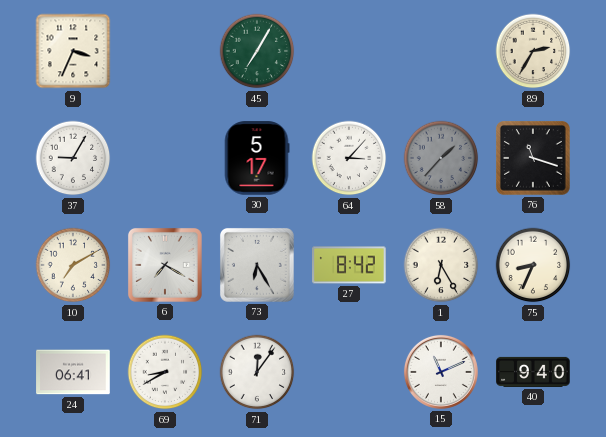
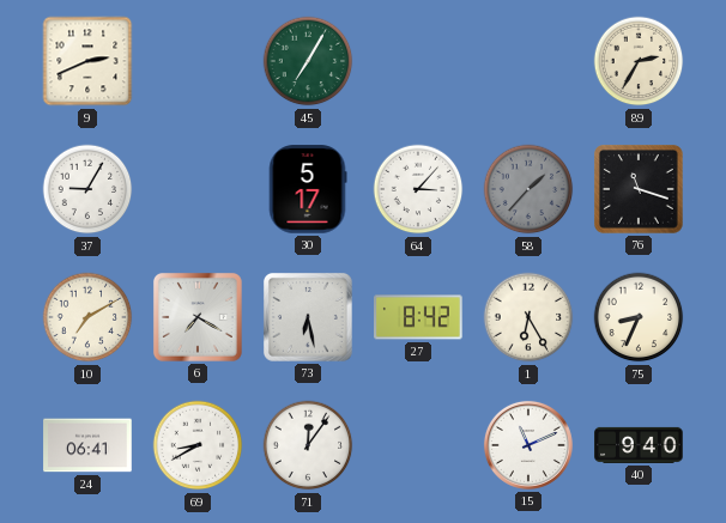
9: 3:34 -> 2:41
73: 6:25 -> 6:28
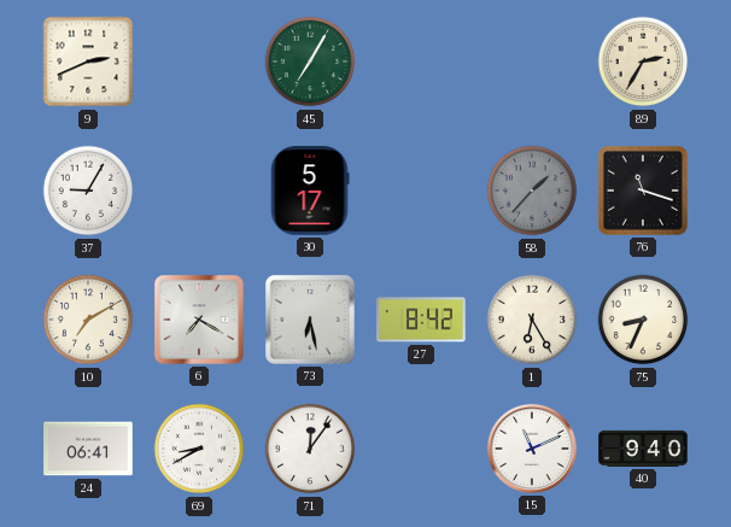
64: 3:07 -> none
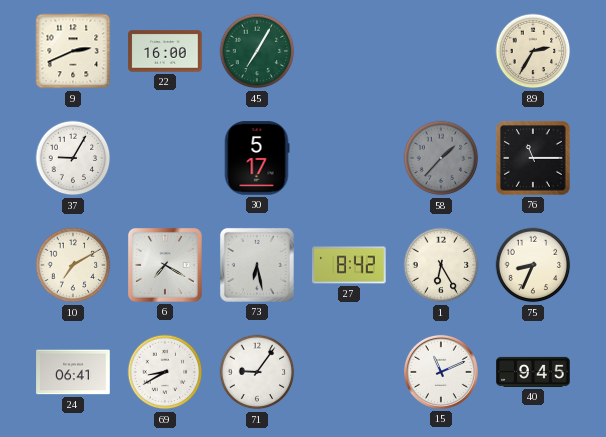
22: none -> 16:00
76: 11:18 -> 11:15
71: 12:06 -> 9:06
40: 9:40 -> 9:45
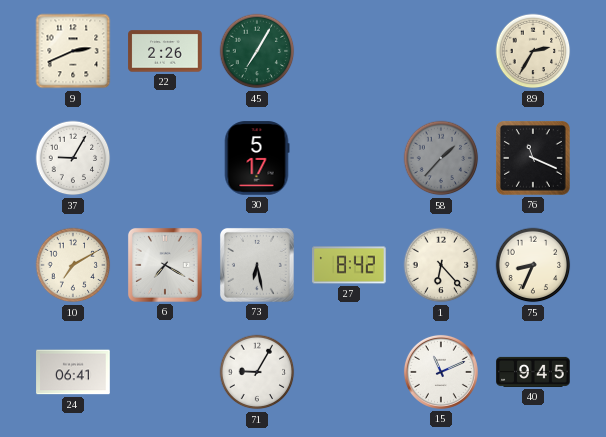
22: 16:00 -> 2:26
76: 11:15 -> 11:19
1: 6:25 -> 6:23
69: 8:40 -> none
71: 9:06 -> 9:05
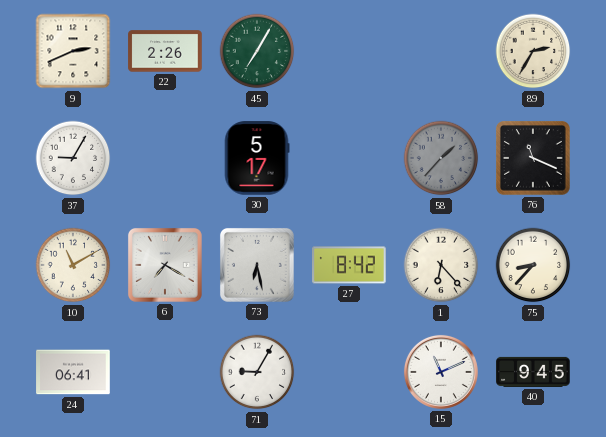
10: 7:10 -> 11:10
75: 8:34 -> 8:37
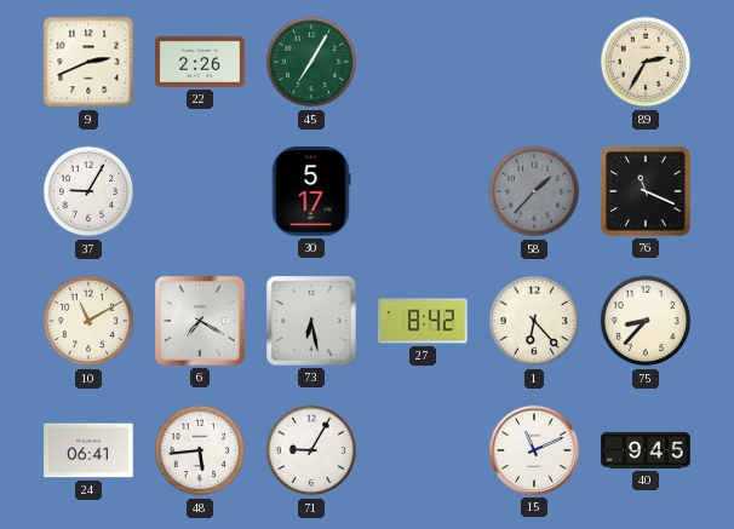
48: none -> 5:44
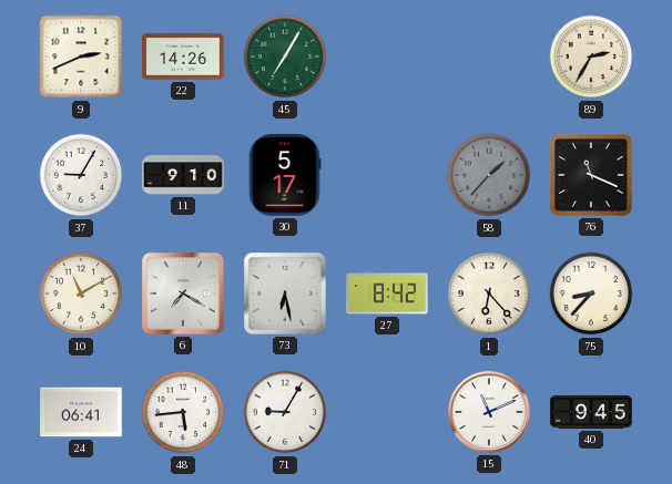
22: 2:26 -> 14:26
11: none -> 9:10
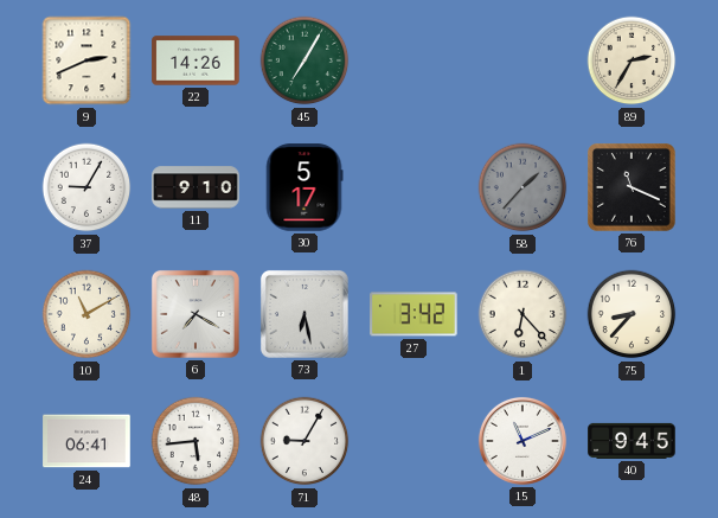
27: 8:42 -> 3:42
